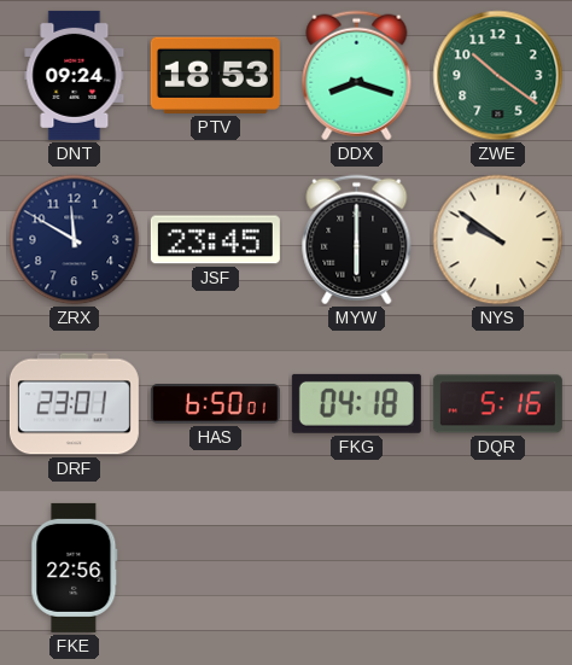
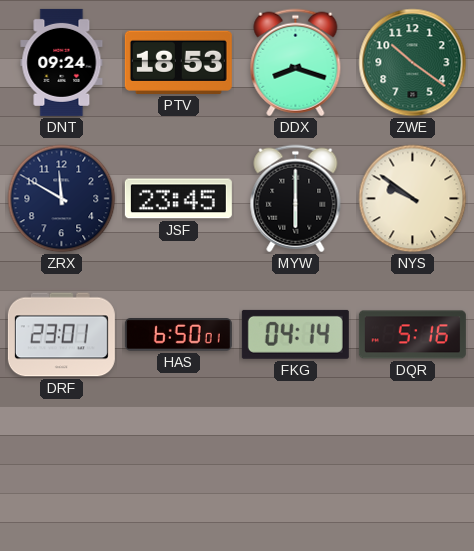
FKG: 04:18 -> 04:14
FKE: 22:56 -> none
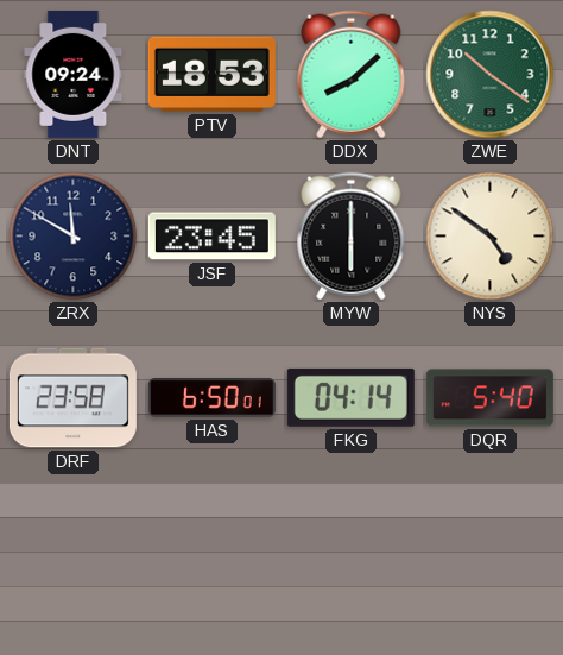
DDX: 8:18 -> 8:08
NYS: 9:51 -> 4:51
DRF: 23:01 -> 23:58
DQR: 5:16 -> 5:40
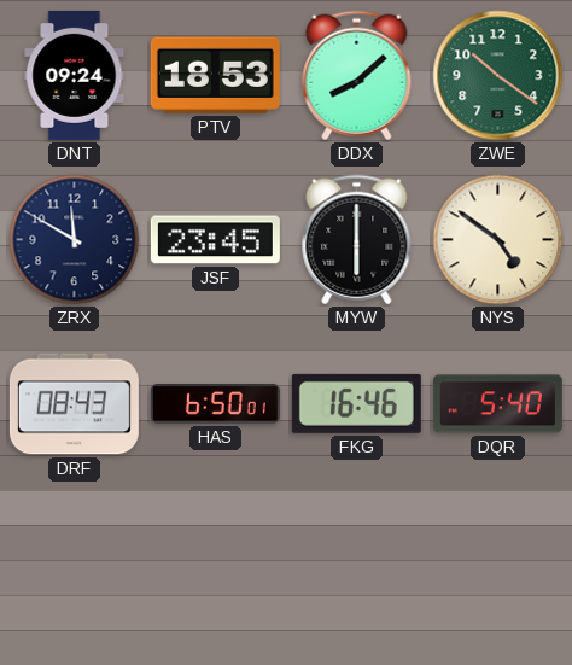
DRF: 23:58 -> 08:43
FKG: 04:14 -> 16:46
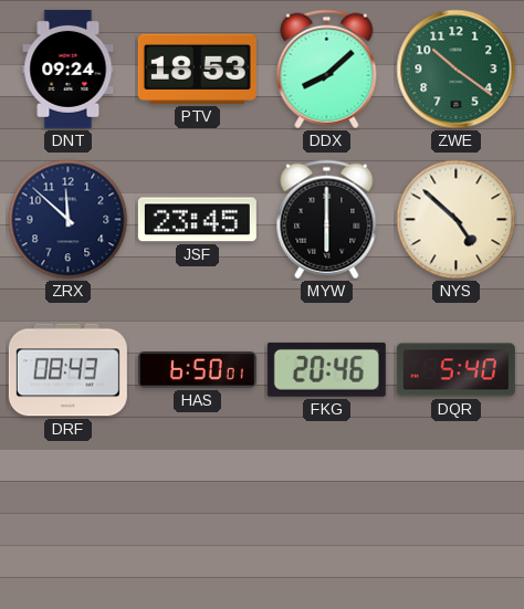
ZRX: 11:50 -> 11:52
NYS: 4:51 -> 4:52
FKG: 16:46 -> 20:46
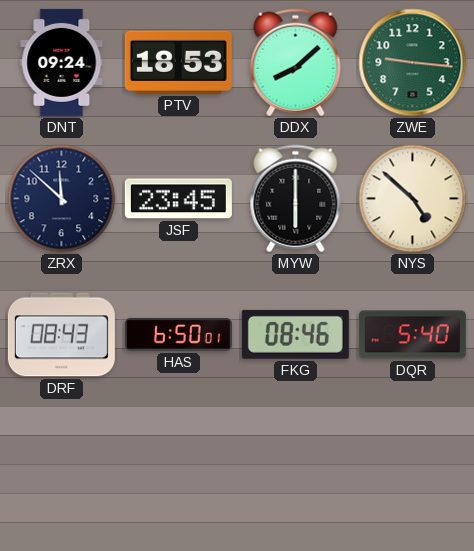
ZWE: 10:21 -> 9:16
FKG: 20:46 -> 08:46
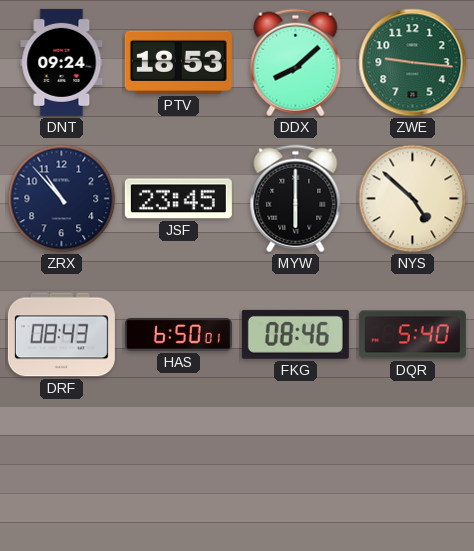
ZRX: 11:52 -> 10:53
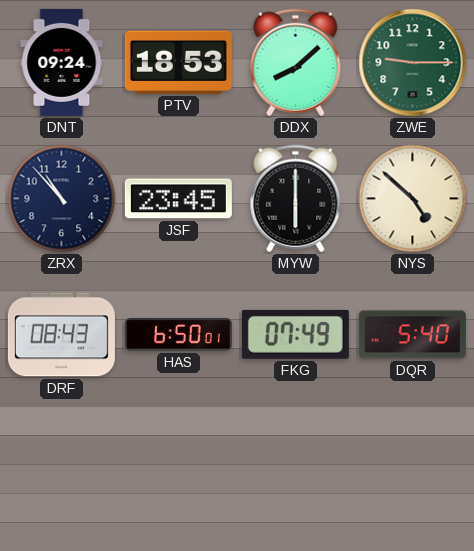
ZWE: 9:16 -> 9:15
FKG: 08:46 -> 07:49
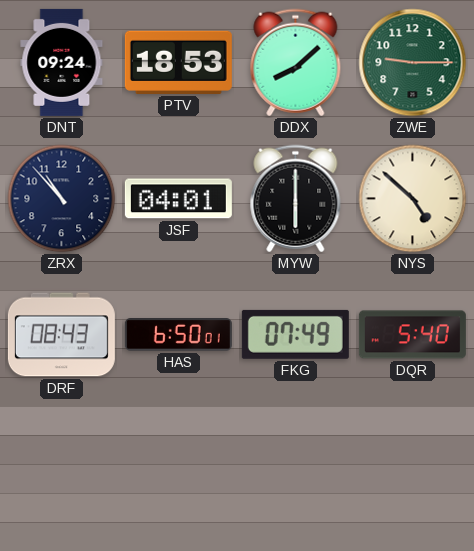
JSF: 23:45 -> 04:01
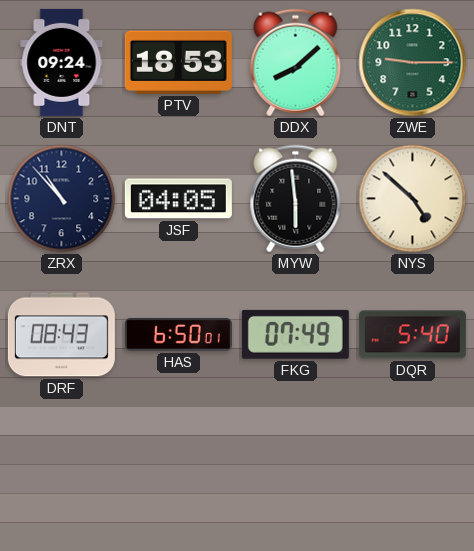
JSF: 04:01 -> 04:05
MYW: 6:00 -> 5:59
